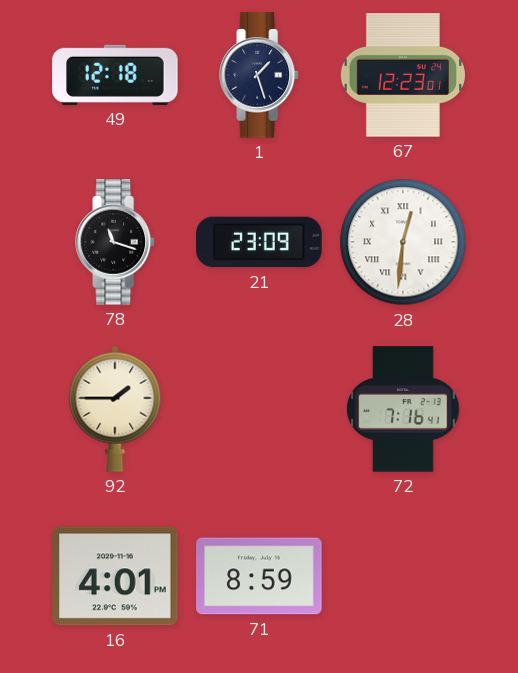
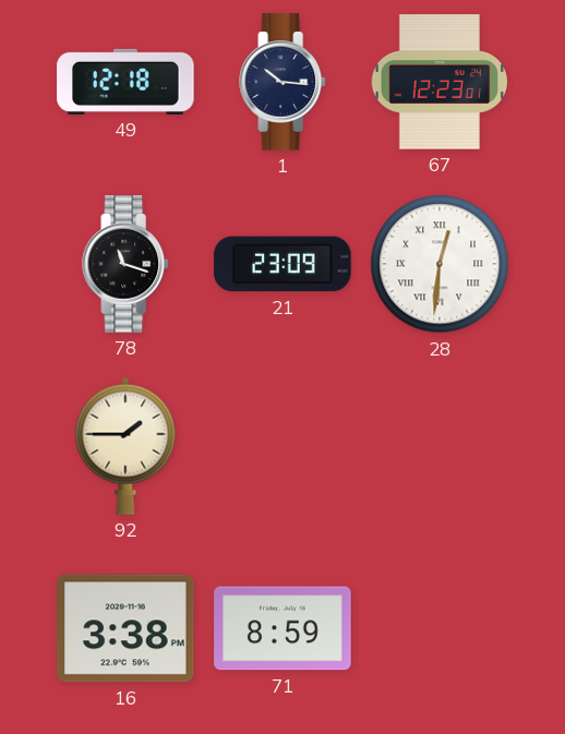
1: 1:27 -> 10:16
72: 7:16 -> none
16: 4:01 -> 3:38
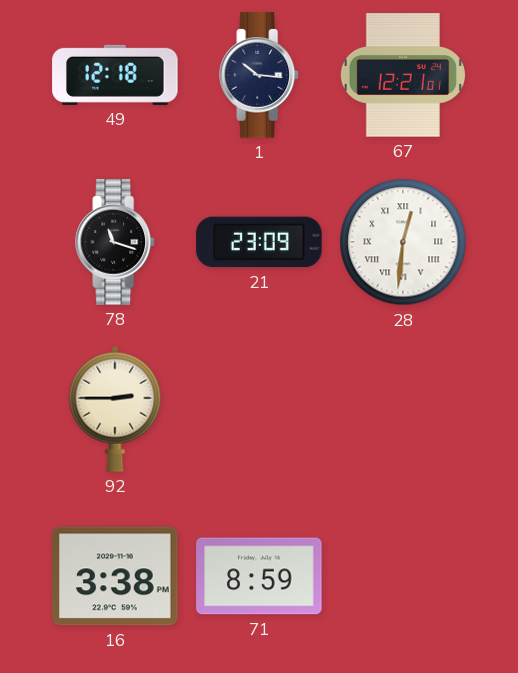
67: 12:23 -> 12:21
92: 1:45 -> 2:45
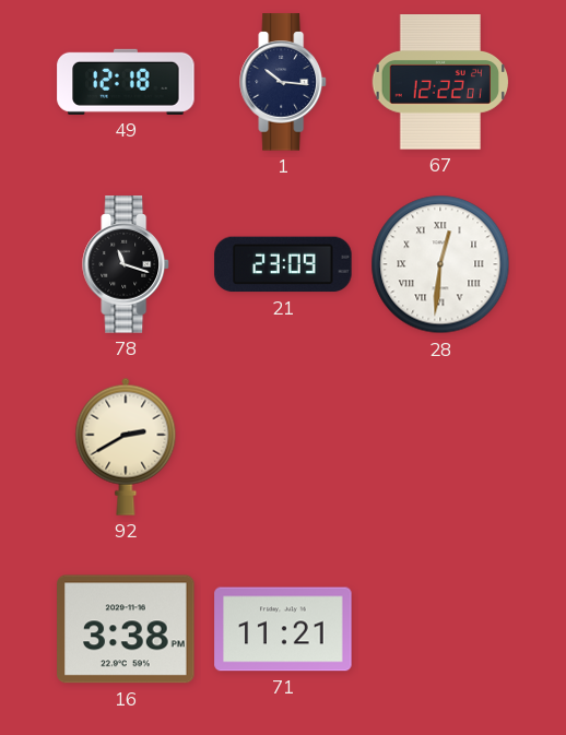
67: 12:21 -> 12:22
92: 2:45 -> 2:40
71: 8:59 -> 11:21
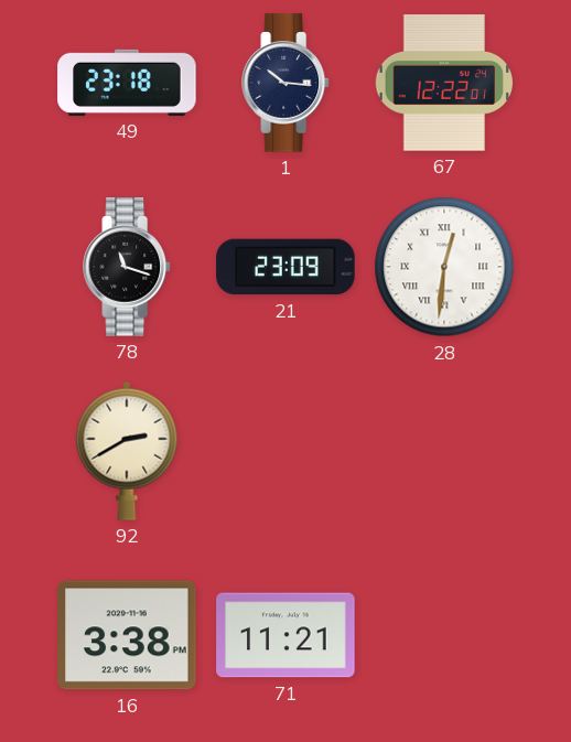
49: 12:18 -> 23:18
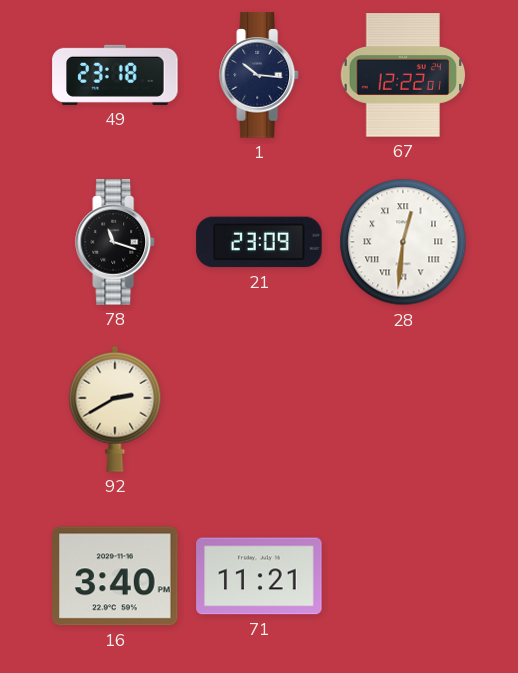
16: 3:38 -> 3:40
